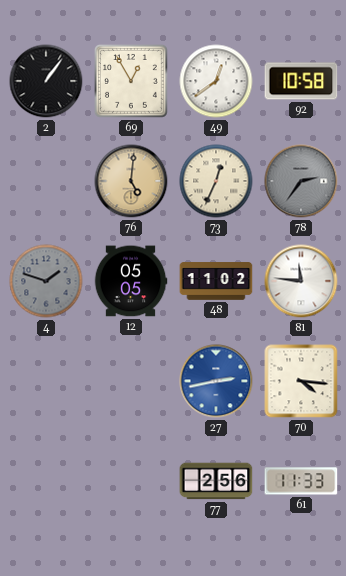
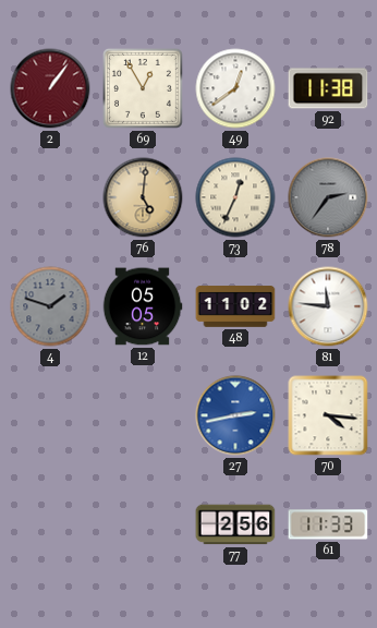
2 dial: black -> burgundy
92: 10:58 -> 11:38
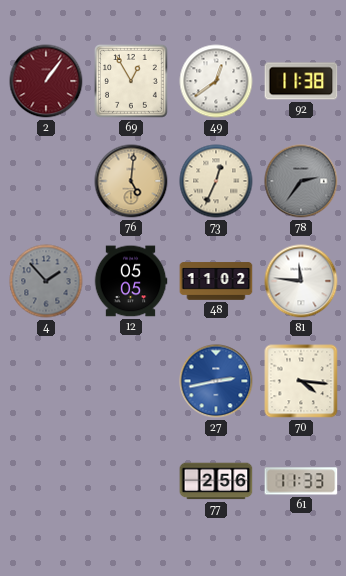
4: 1:48 -> 1:53
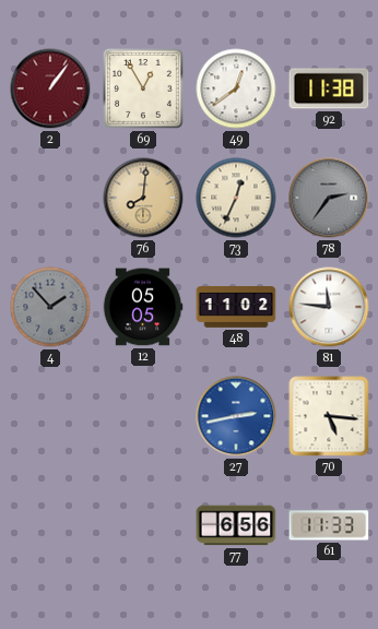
76: 5:01 -> 8:01
70: 4:16 -> 5:16
77: 2:56 -> 6:56
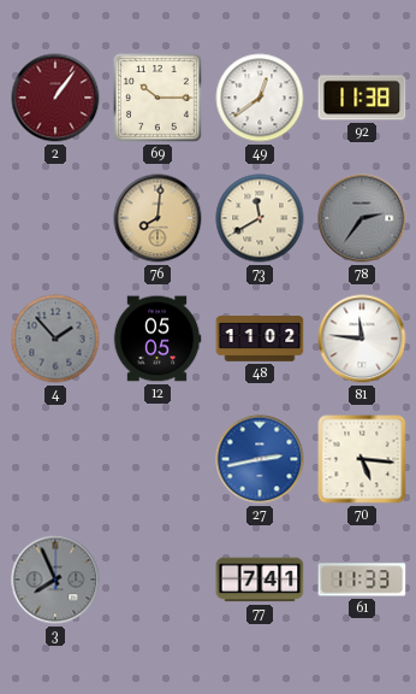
69: 12:55 -> 10:15
73: 12:34 -> 11:40
3: none -> 7:56
77: 6:56 -> 7:41
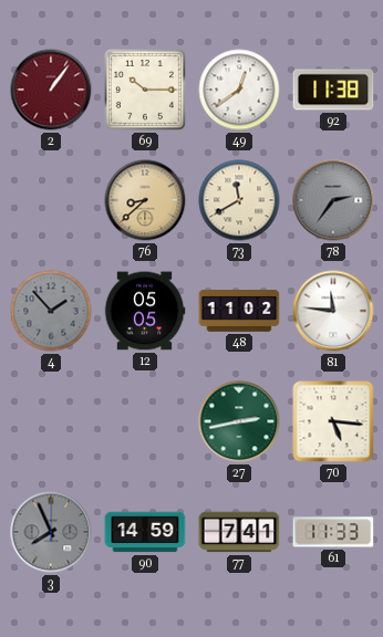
76: 8:01 -> 8:38
27 dial: blue -> green
90: none -> 14:59
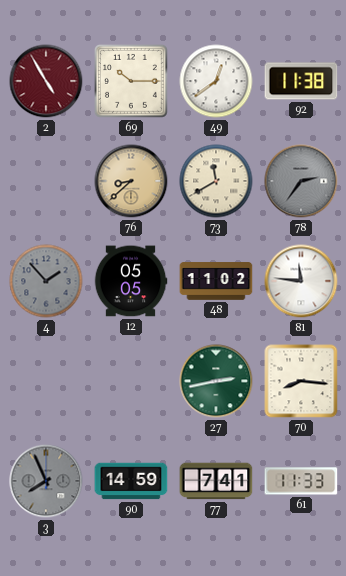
2: 1:06 -> 4:55
70: 5:16 -> 8:16
